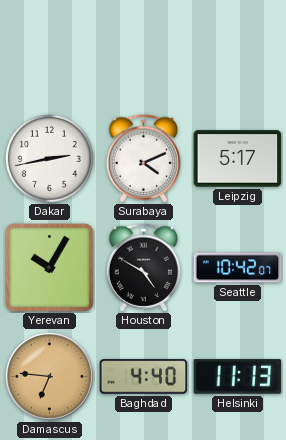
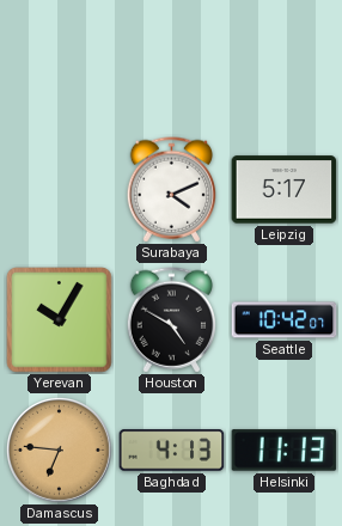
Dakar: 2:43 -> none
Baghdad: 4:40 -> 4:13
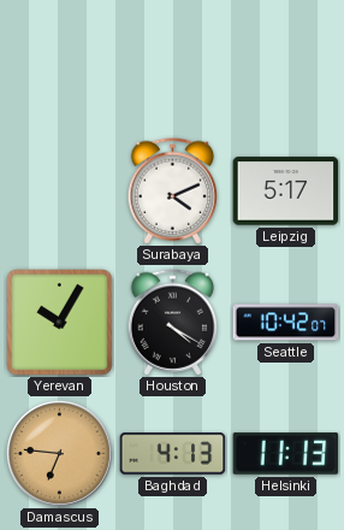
Houston: 4:50 -> 4:20
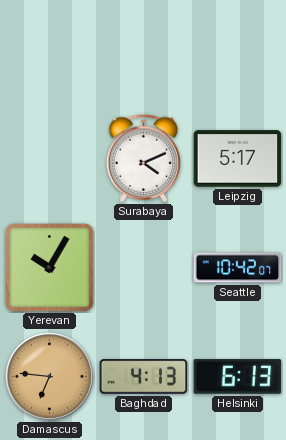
Houston: 4:20 -> none
Helsinki: 11:13 -> 6:13
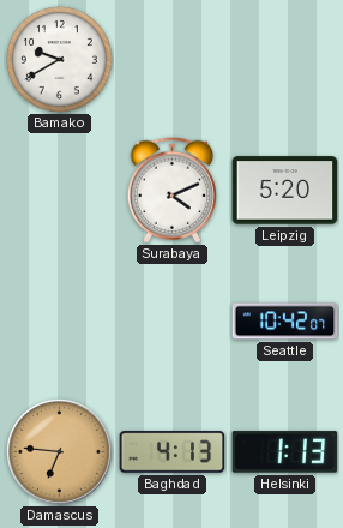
Bamako: none -> 9:40
Leipzig: 5:17 -> 5:20
Yerevan: 10:05 -> none
Helsinki: 6:13 -> 1:13
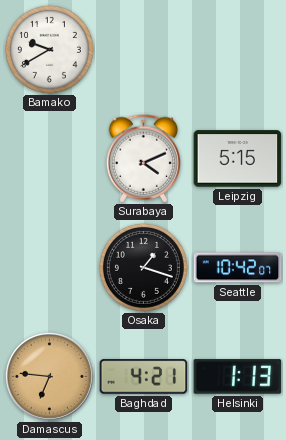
Leipzig: 5:20 -> 5:15
Osaka: none -> 1:18
Baghdad: 4:13 -> 4:21
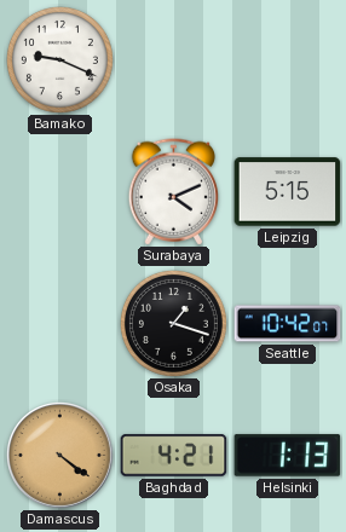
Bamako: 9:40 -> 9:19
Damascus: 6:46 -> 4:21
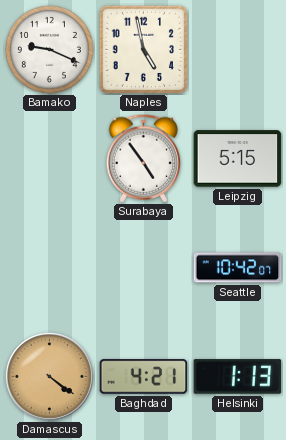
Naples: none -> 4:58
Surabaya: 4:11 -> 4:54
Osaka: 1:18 -> none
